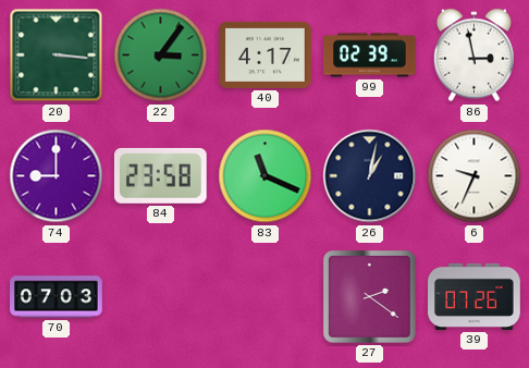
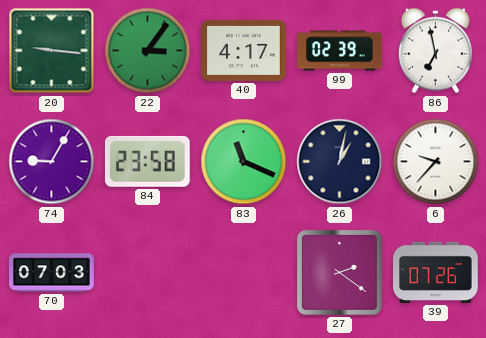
20: 3:16 -> 9:16
86: 2:58 -> 6:58
74: 9:00 -> 9:05
6: 9:34 -> 9:37
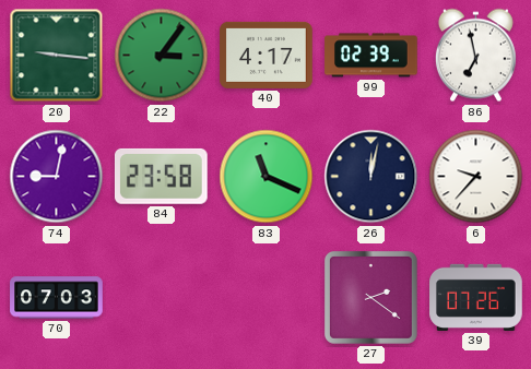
74: 9:05 -> 9:02
26: 1:02 -> 12:02
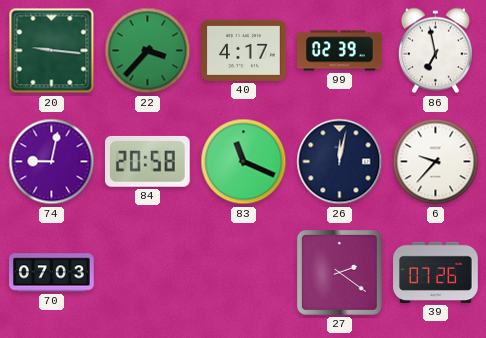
22: 3:06 -> 3:37
84: 23:58 -> 20:58
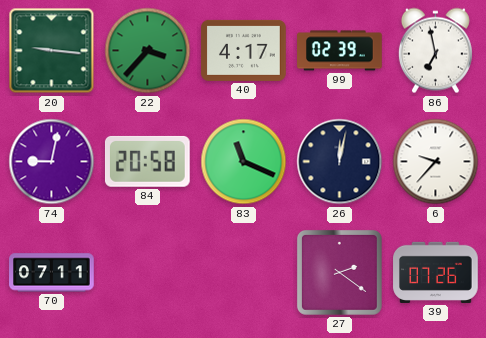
70: 07:03 -> 07:11
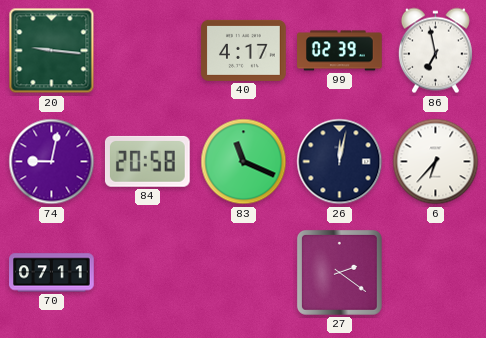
22: 3:37 -> none
6: 9:37 -> 6:37
39: 07:26 -> none
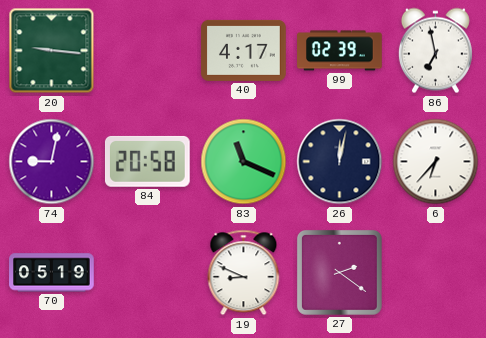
70: 07:11 -> 05:19
19: none -> 8:49
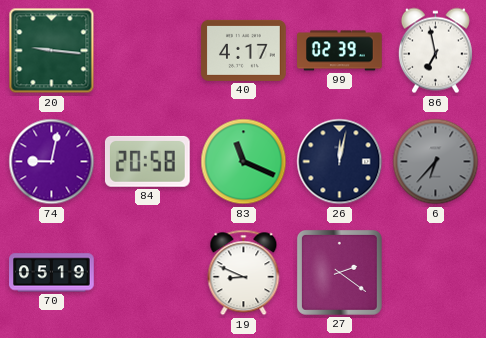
6 dial: white -> grey
